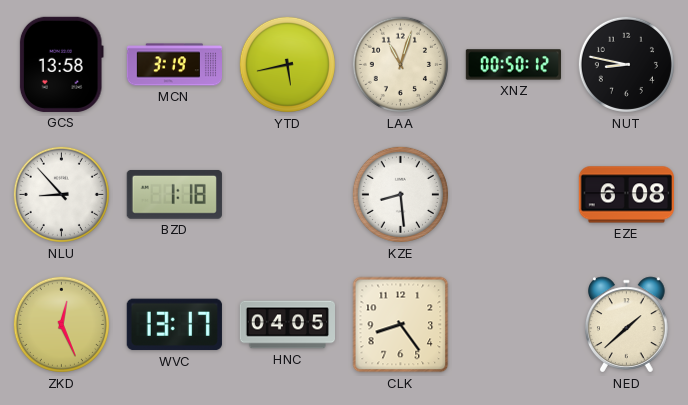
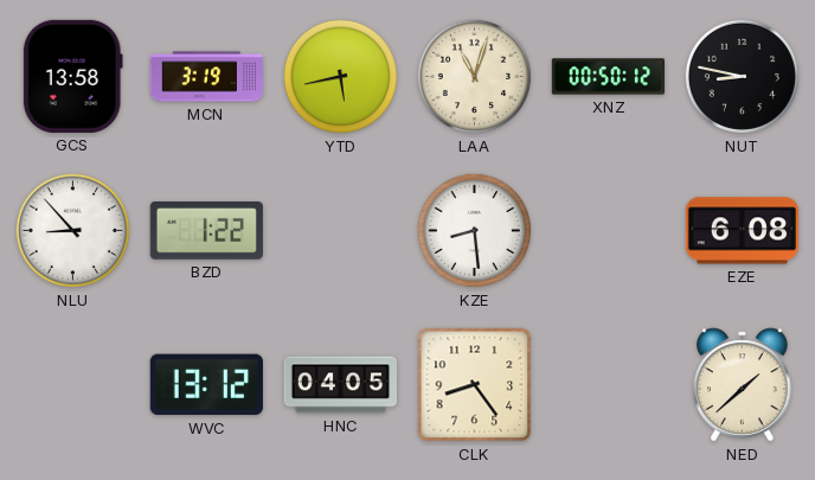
BZD: 1:18 -> 1:22
ZKD: 12:26 -> none
WVC: 13:17 -> 13:12
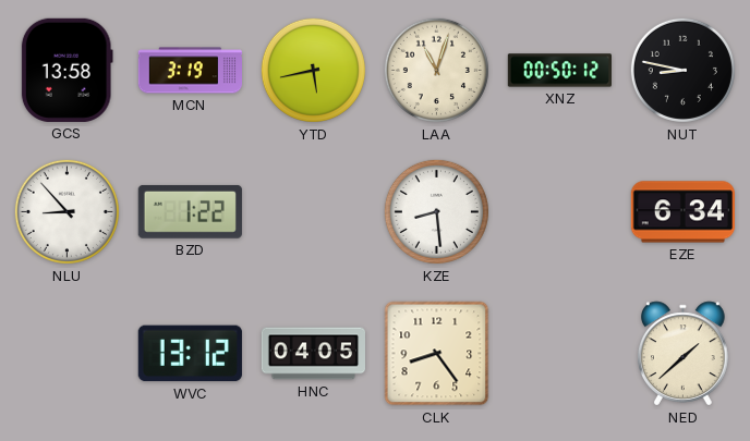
EZE: 6:08 -> 6:34
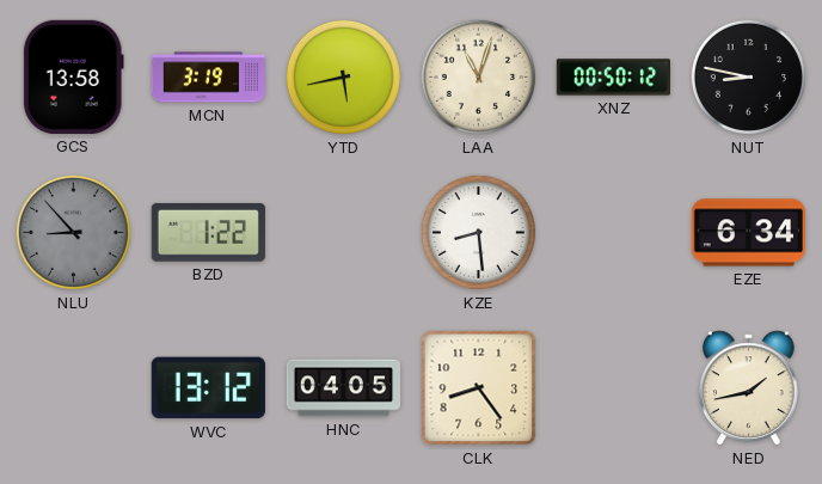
NLU dial: white -> grey
NED: 1:38 -> 1:43
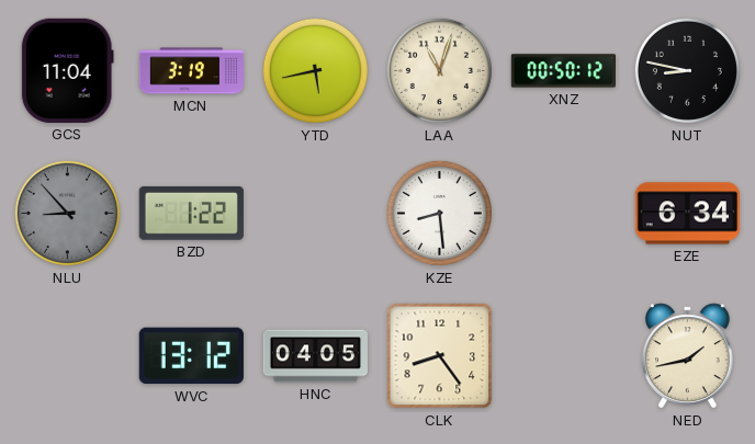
GCS: 13:58 -> 11:04
